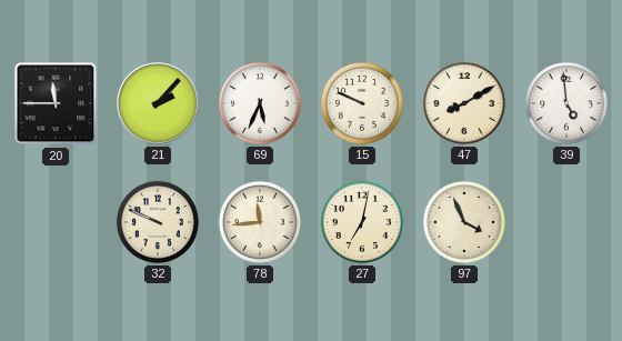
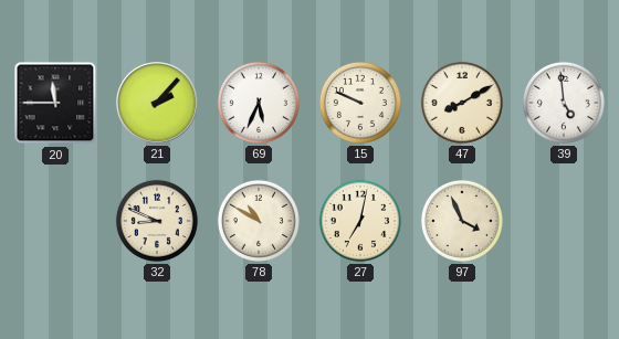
32: 9:49 -> 8:49
78: 11:44 -> 10:50
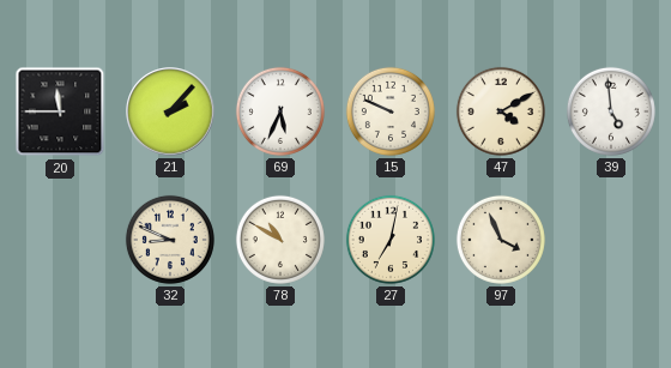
47: 8:10 -> 4:10
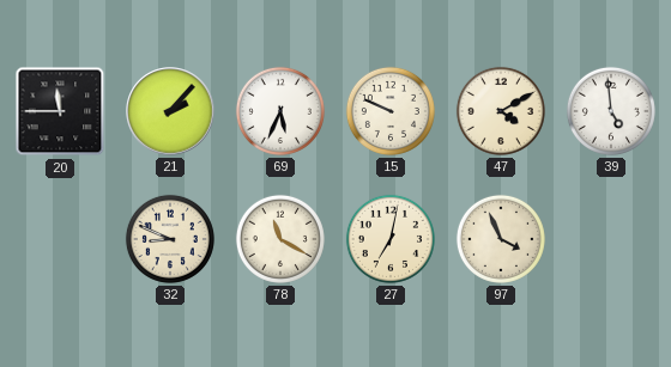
78: 10:50 -> 11:20
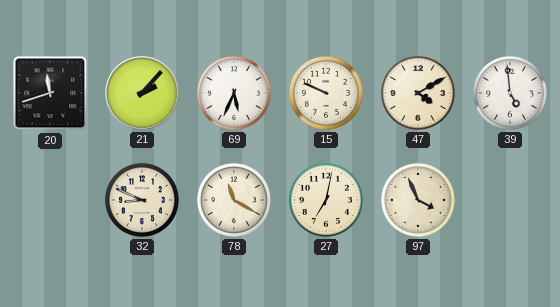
20: 11:45 -> 11:42
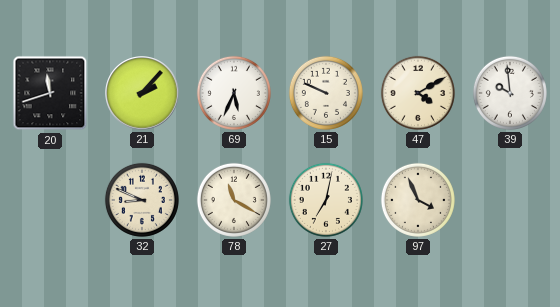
39: 4:59 -> 9:59
